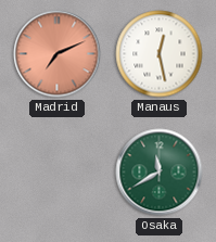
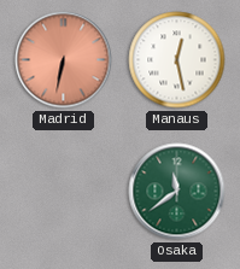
Madrid: 7:11 -> 6:32
Osaka: 11:40 -> 11:39
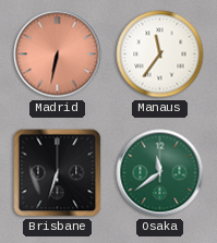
Manaus: 12:28 -> 11:36
Brisbane: none -> 6:33
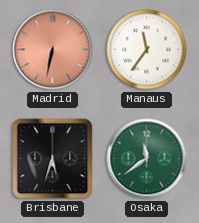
Brisbane: 6:33 -> 5:33
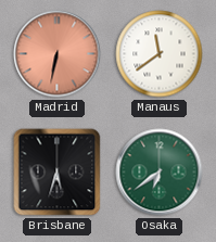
Manaus: 11:36 -> 11:39
Osaka: 11:39 -> 6:39
